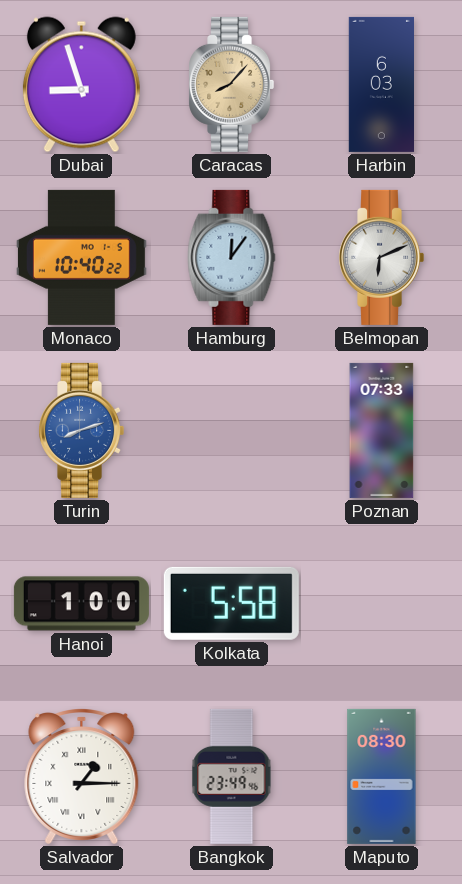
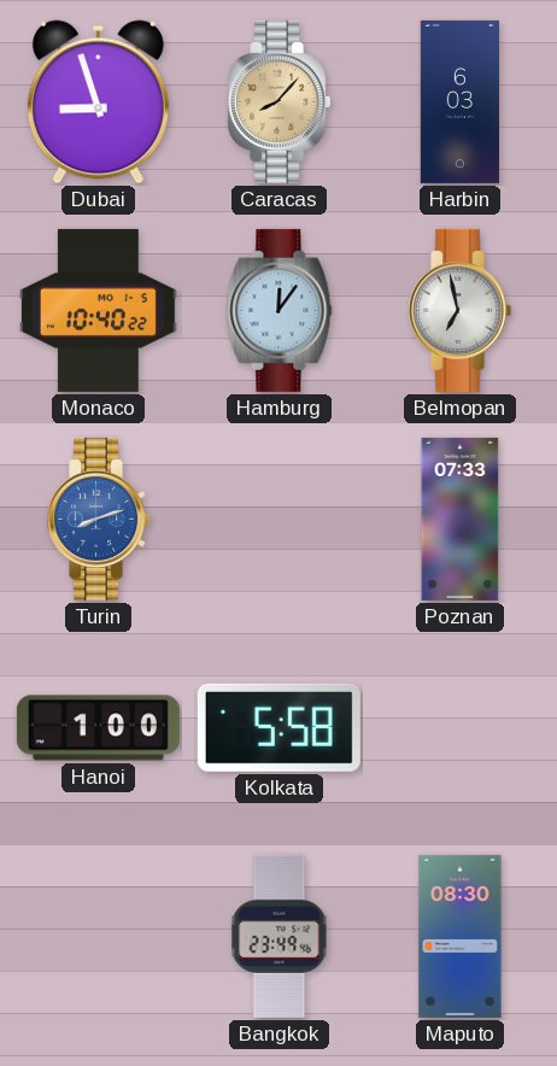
Belmopan: 6:11 -> 6:58
Salvador: 1:15 -> none
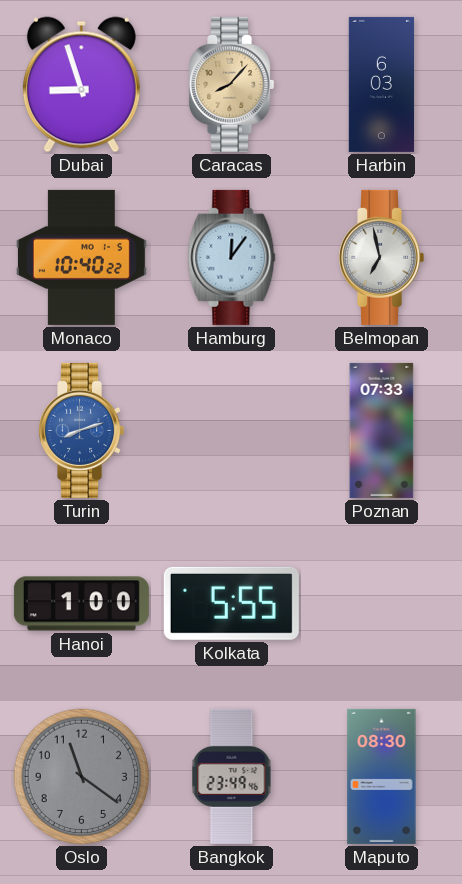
Kolkata: 5:58 -> 5:55
Oslo: none -> 11:21
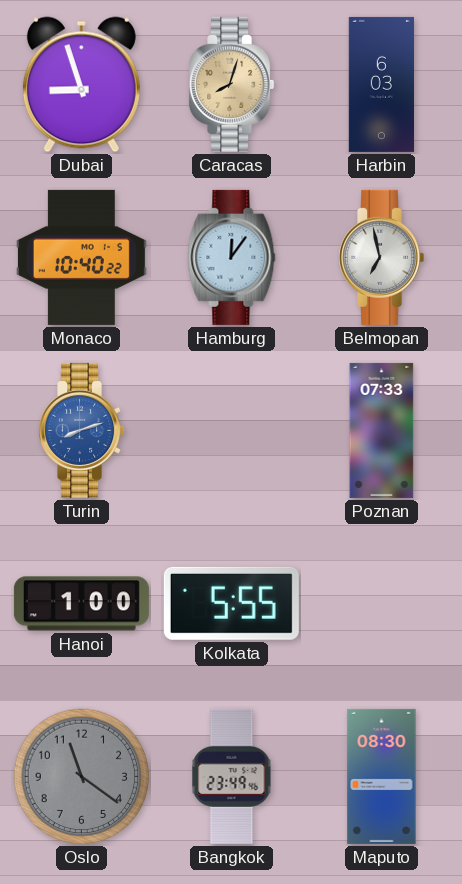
Caracas: 8:07 -> 8:03
